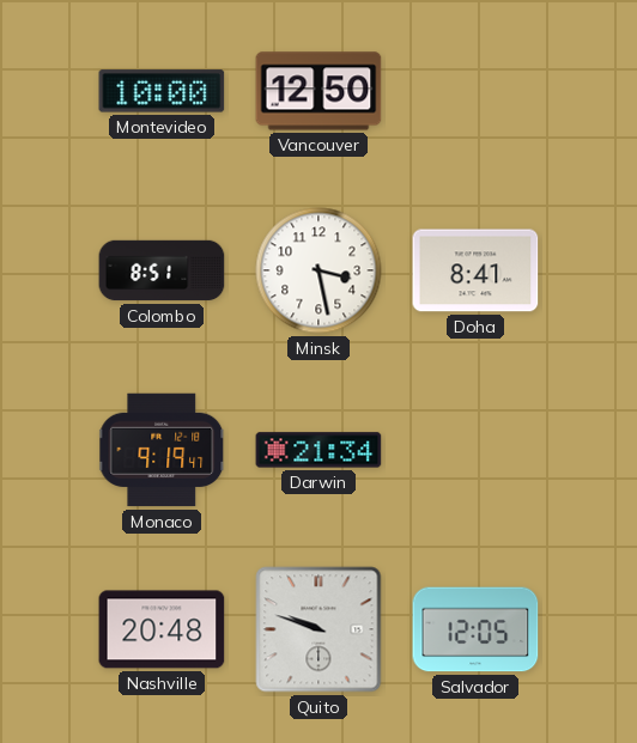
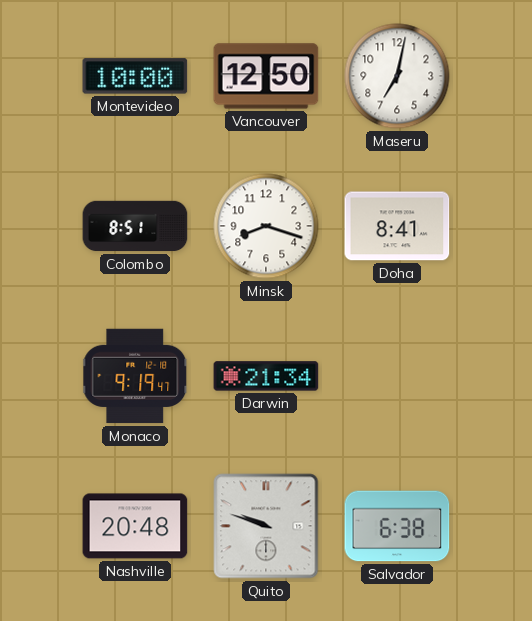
Maseru: none -> 7:02
Minsk: 3:28 -> 8:18
Salvador: 12:05 -> 6:38
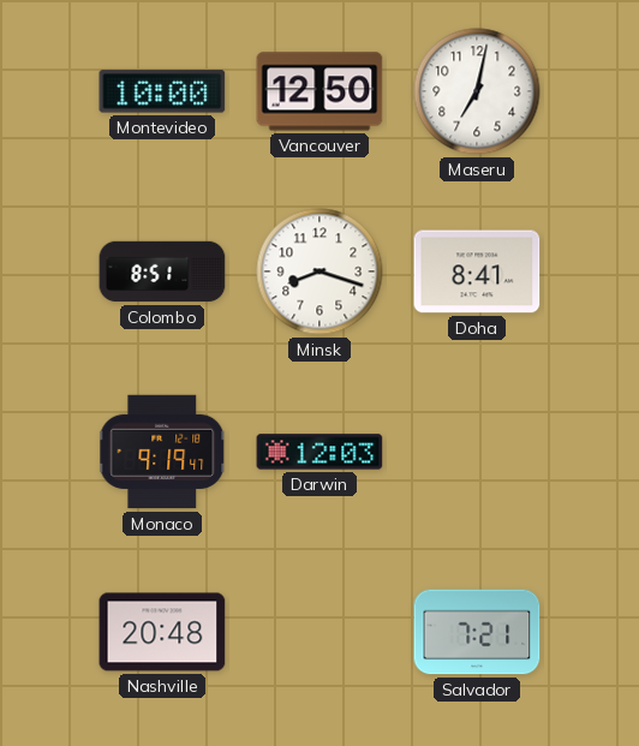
Darwin: 21:34 -> 12:03
Quito: 9:48 -> none
Salvador: 6:38 -> 7:21
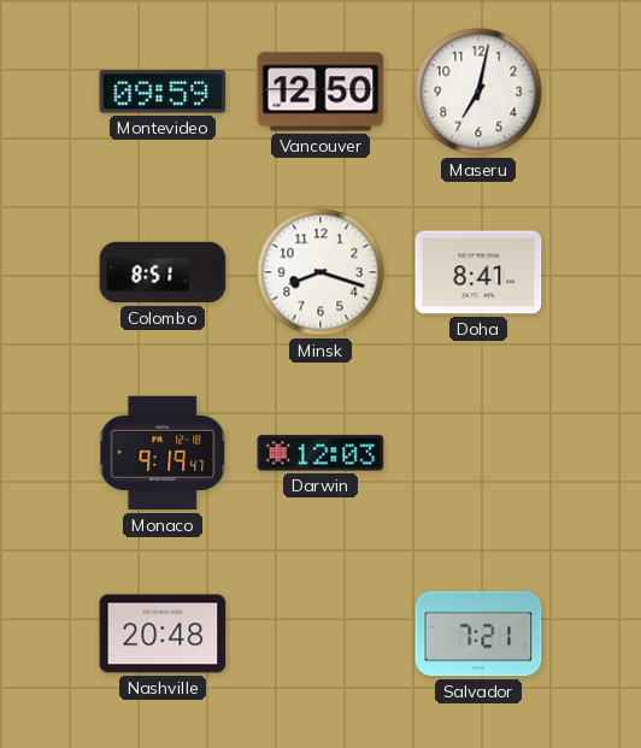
Montevideo: 10:00 -> 09:59
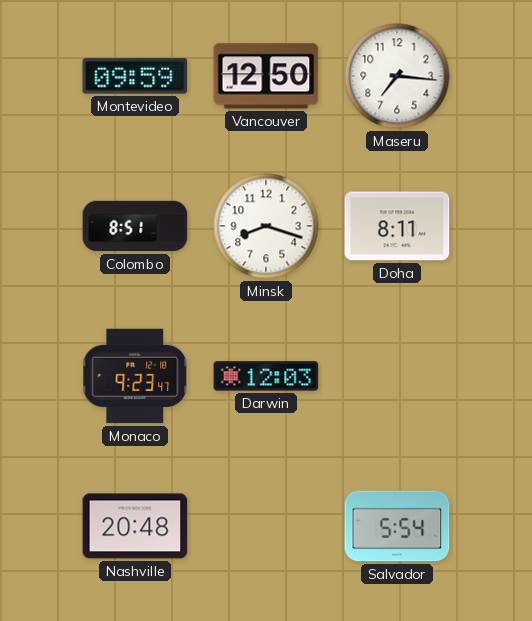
Maseru: 7:02 -> 7:16
Doha: 8:41 -> 8:11
Monaco: 9:19 -> 9:23
Salvador: 7:21 -> 5:54
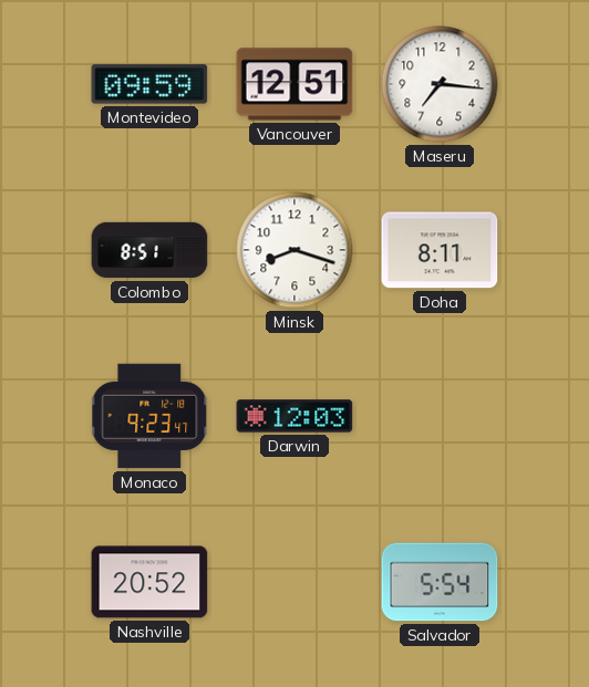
Vancouver: 12:50 -> 12:51
Nashville: 20:48 -> 20:52
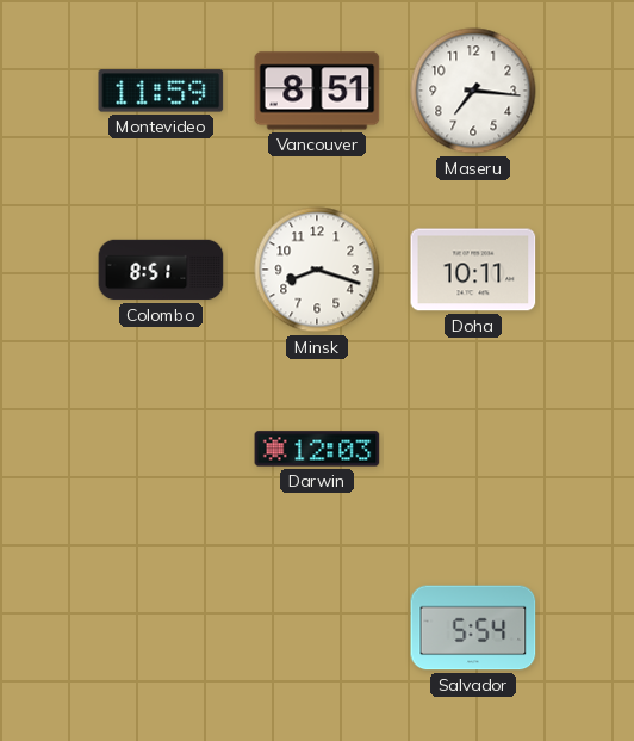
Montevideo: 09:59 -> 11:59
Vancouver: 12:51 -> 8:51
Doha: 8:11 -> 10:11
Monaco: 9:23 -> none
Nashville: 20:52 -> none
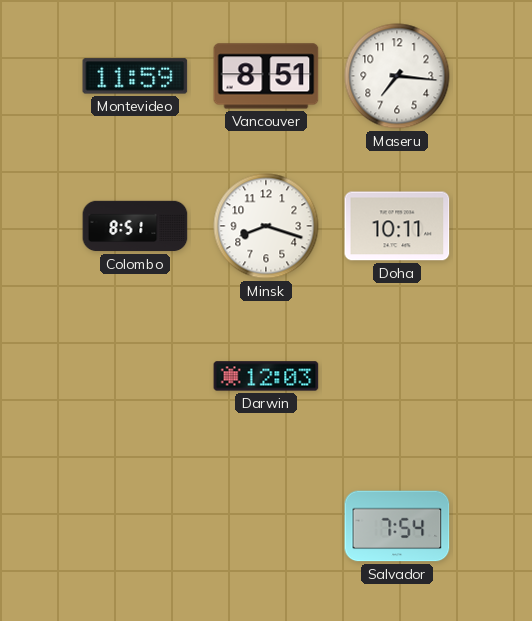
Salvador: 5:54 -> 7:54
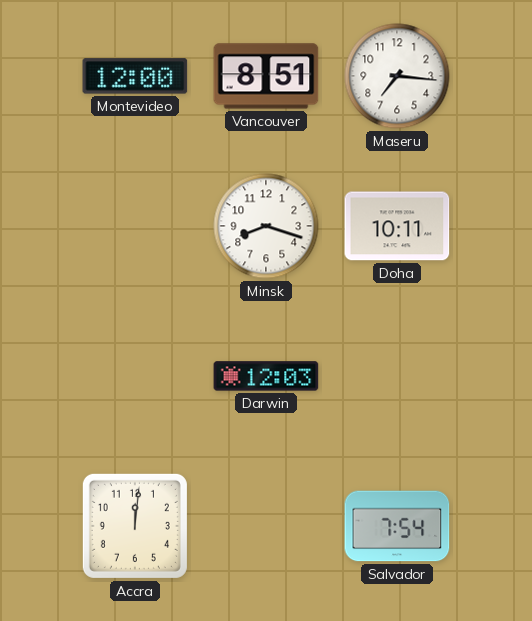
Montevideo: 11:59 -> 12:00
Colombo: 8:51 -> none
Accra: none -> 12:01
